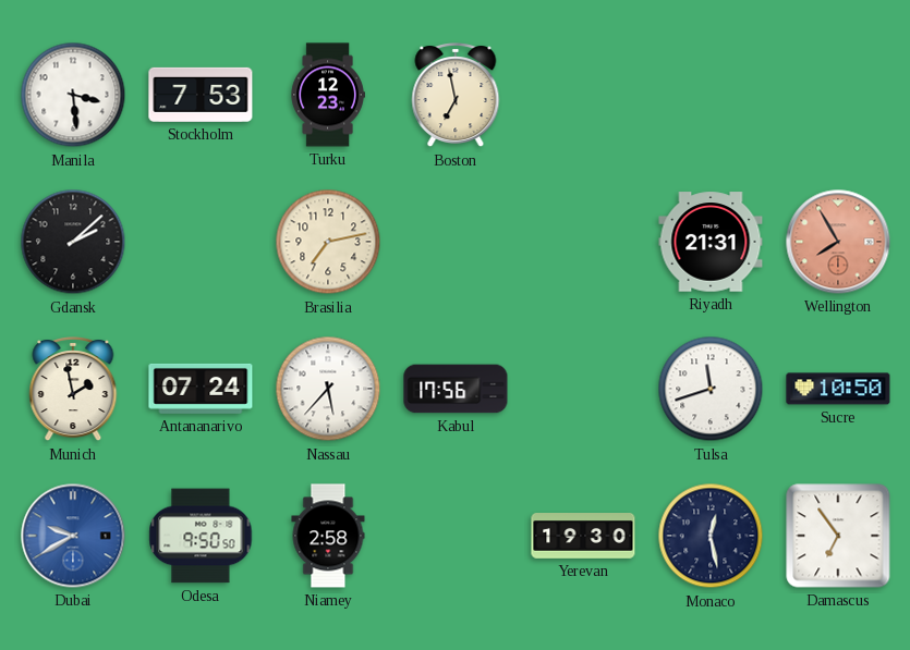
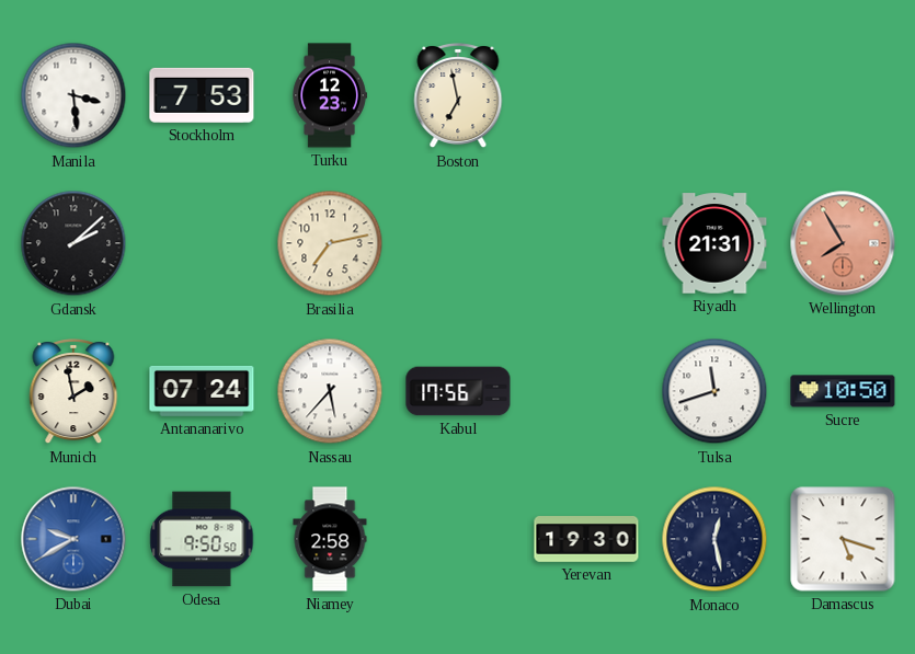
Damascus: 6:54 -> 5:18
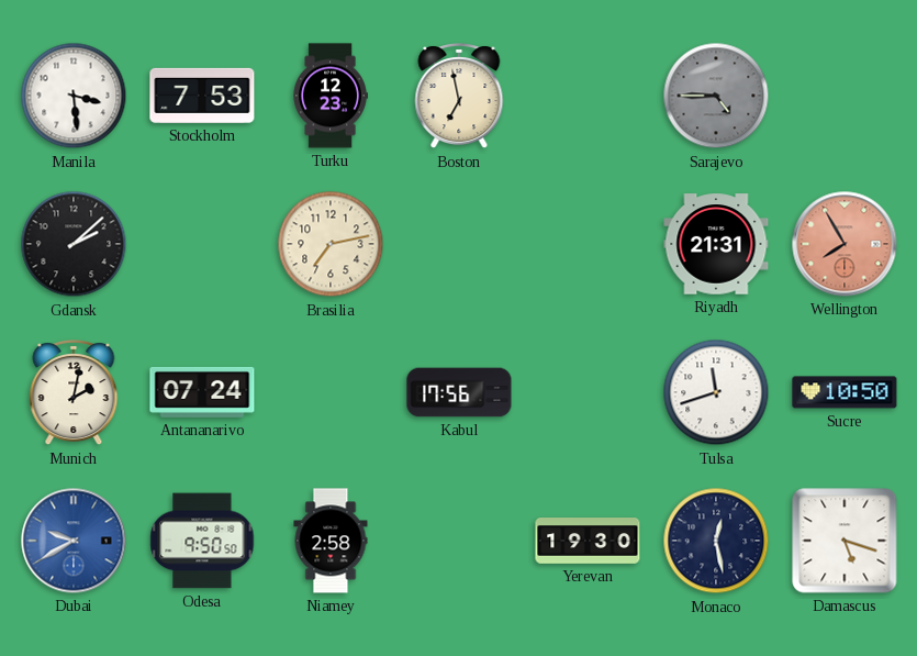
Sarajevo: none -> 4:45
Munich: 1:58 -> 2:02
Nassau: 5:37 -> none
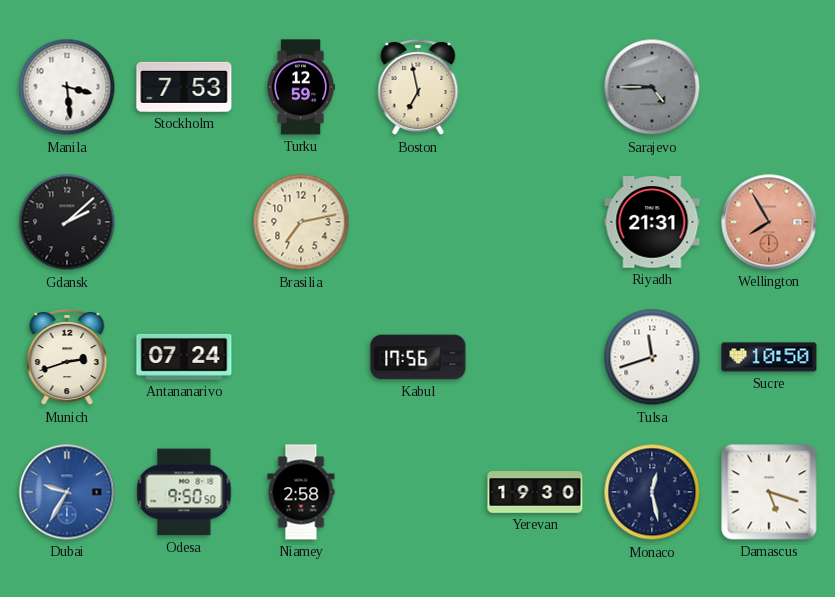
Turku: 12:23 -> 12:59
Munich: 2:02 -> 2:42
Dubai: 9:40 -> 9:35
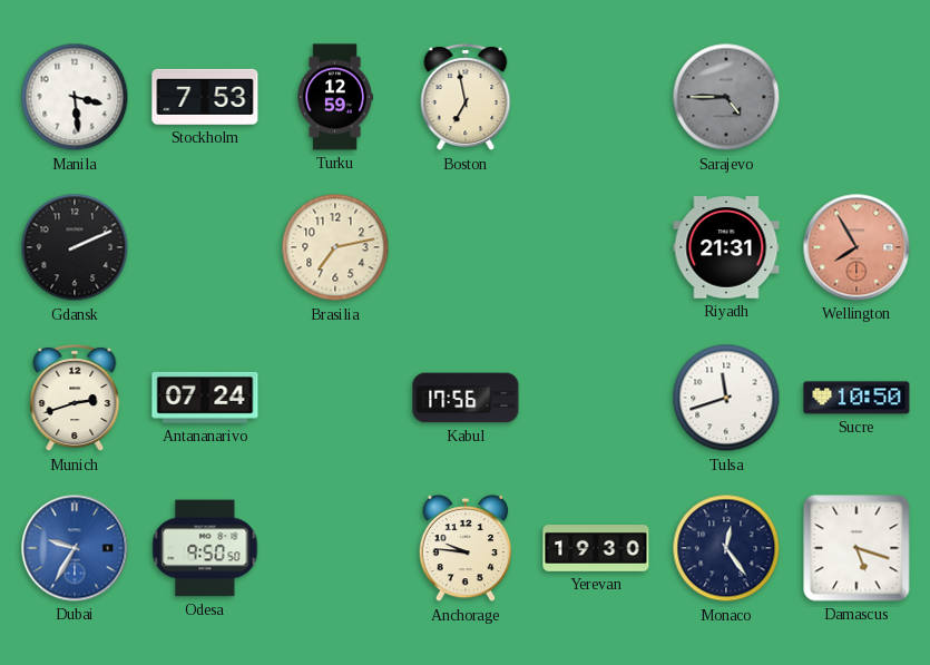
Gdansk: 2:08 -> 2:11
Niamey: 2:58 -> none
Anchorage: none -> 9:46
Monaco: 12:28 -> 12:24
